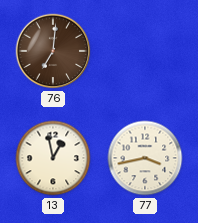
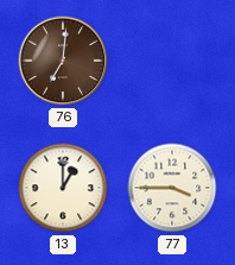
13: 12:58 -> 1:00
77: 3:43 -> 3:45
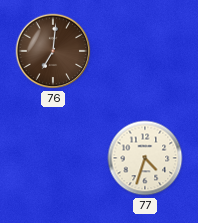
13: 1:00 -> none
77: 3:45 -> 4:33
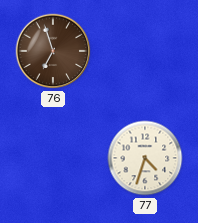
76: 7:01 -> 6:57
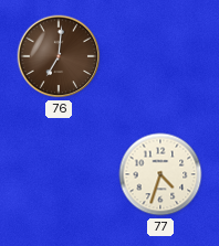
76: 6:57 -> 7:01
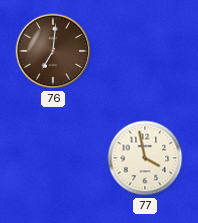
77: 4:33 -> 3:58
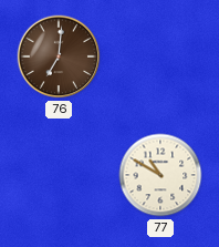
77: 3:58 -> 10:50
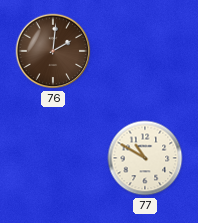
76: 7:01 -> 2:01
